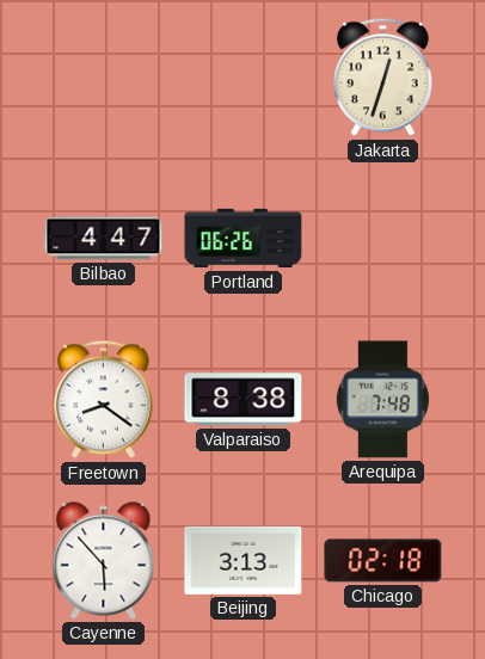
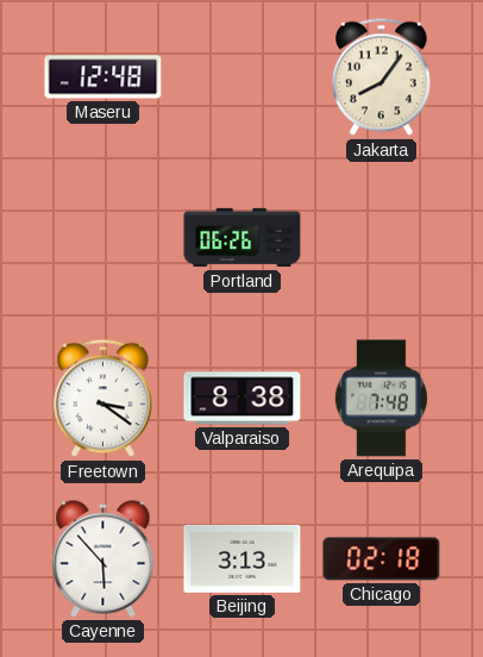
Maseru: none -> 12:48
Jakarta: 12:33 -> 8:06
Bilbao: 4:47 -> none
Freetown: 8:21 -> 3:21
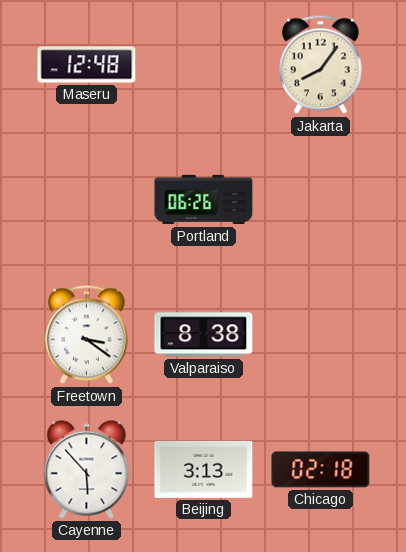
Arequipa: 7:48 -> none
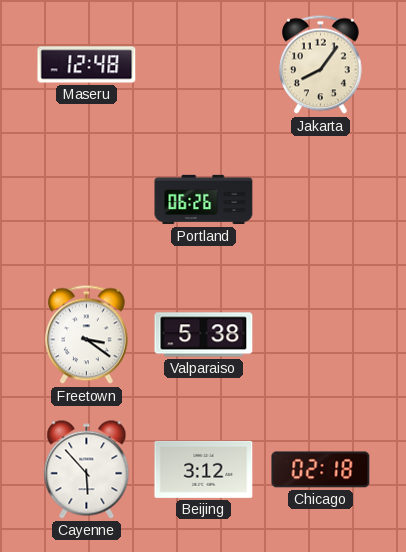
Valparaiso: 8:38 -> 5:38
Beijing: 3:13 -> 3:12
